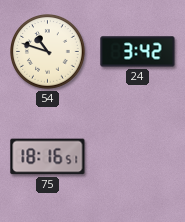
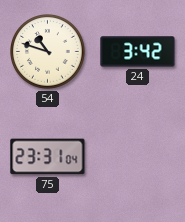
75: 18:16 -> 23:31
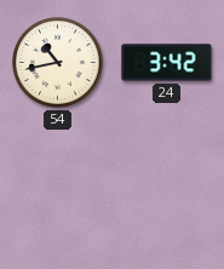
54: 10:48 -> 10:43
75: 23:31 -> none
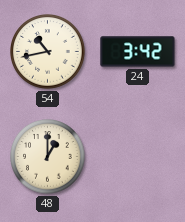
48: none -> 1:00
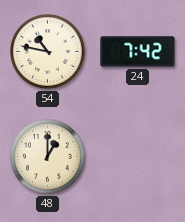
54: 10:43 -> 10:47
24: 3:42 -> 7:42
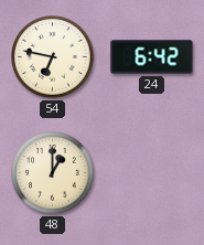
54: 10:47 -> 6:47
24: 7:42 -> 6:42
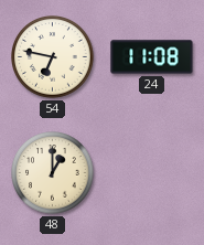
24: 6:42 -> 11:08
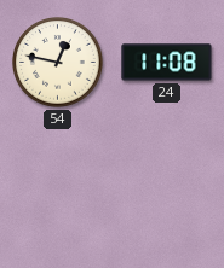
54: 6:47 -> 12:47
48: 1:00 -> none
